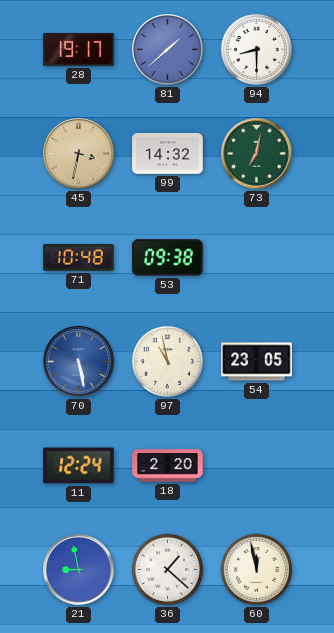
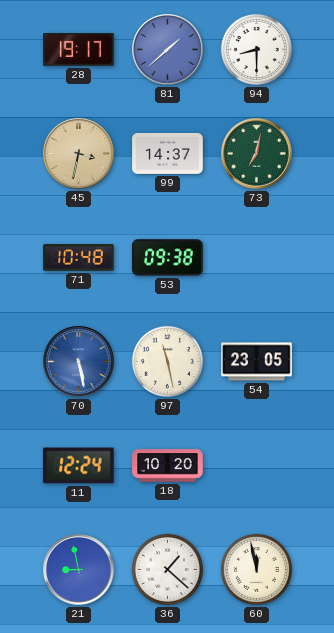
99: 14:32 -> 14:37
97: 10:58 -> 11:28
18: 2:20 -> 10:20
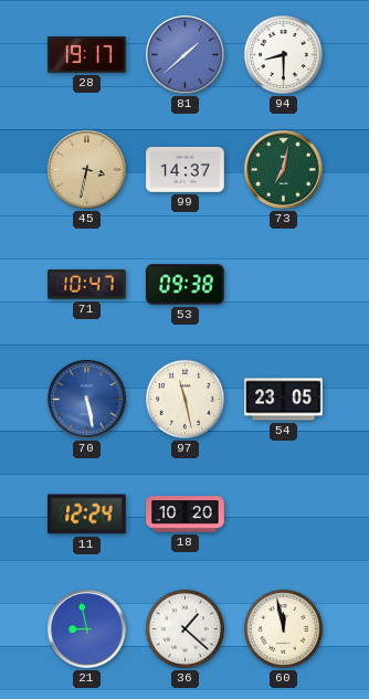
71: 10:48 -> 10:47
